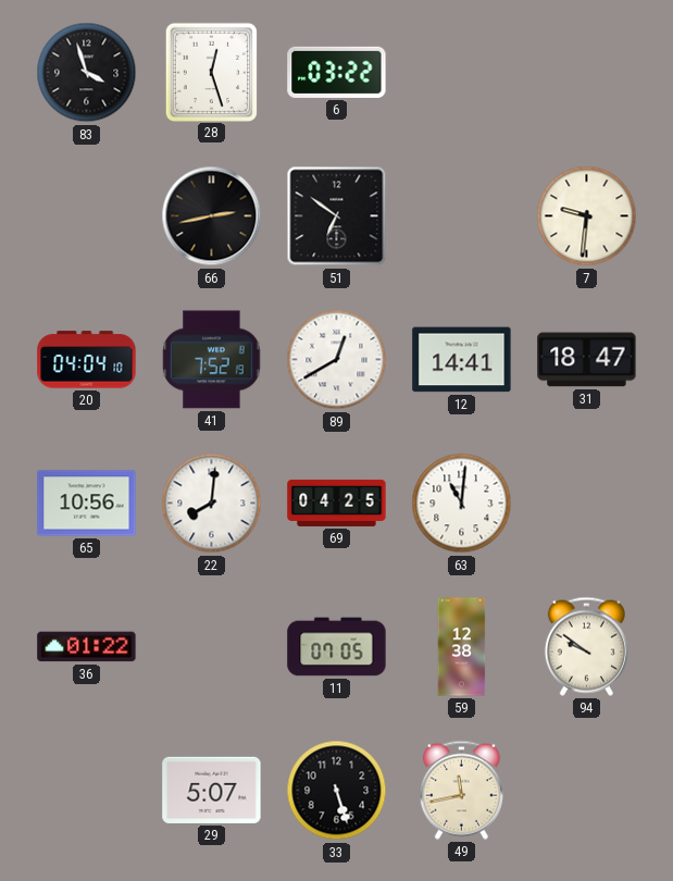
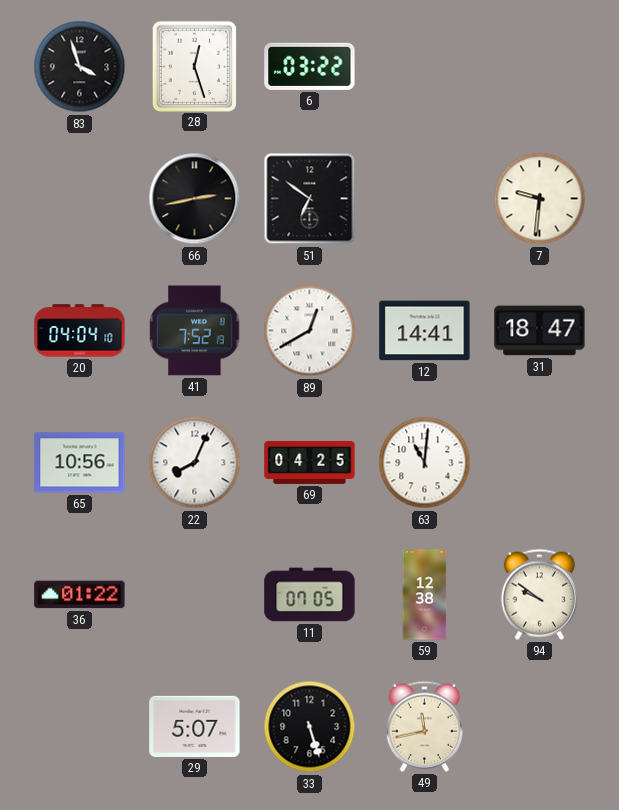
22: 8:01 -> 8:04
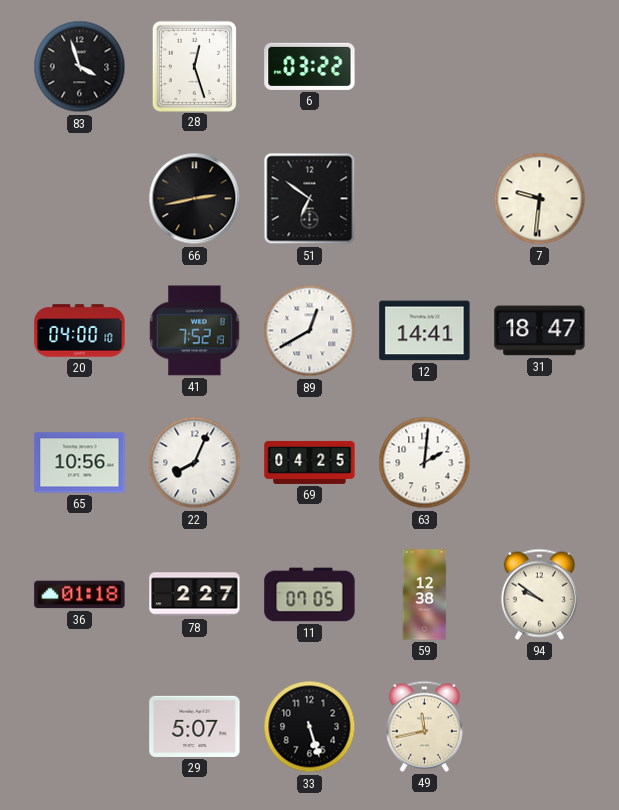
20: 04:04 -> 04:00
63: 11:01 -> 2:01
36: 01:22 -> 01:18
78: none -> 2:27
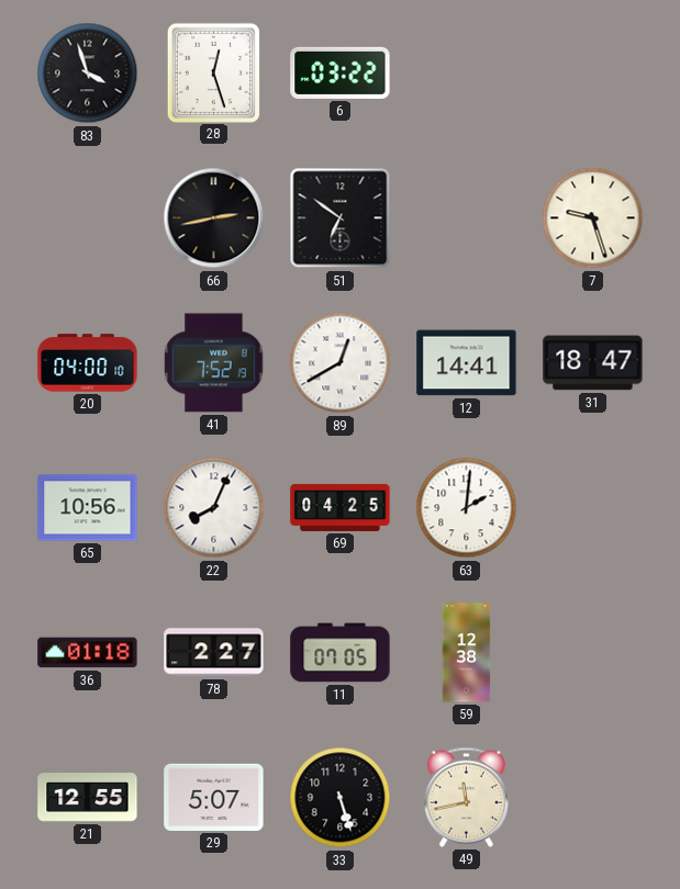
7: 9:31 -> 9:27
94: 9:51 -> none
21: none -> 12:55
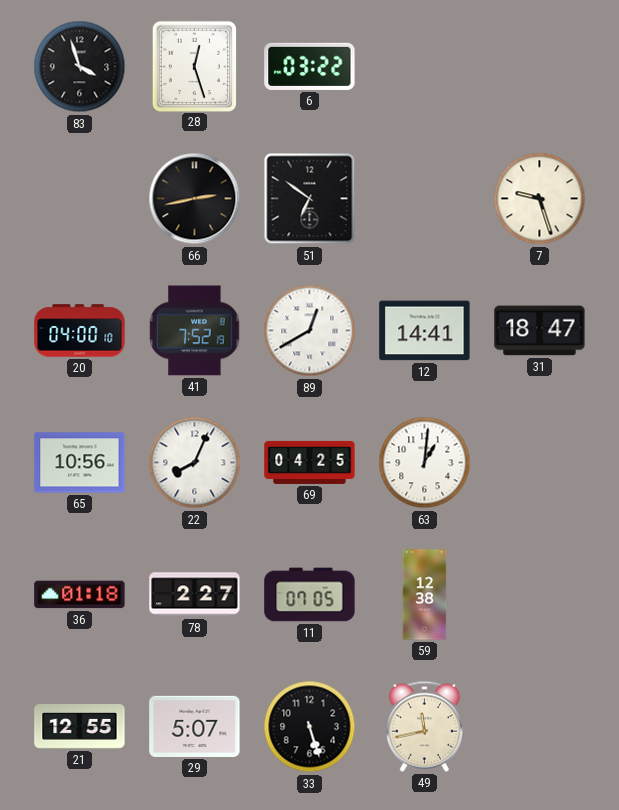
63: 2:01 -> 1:01
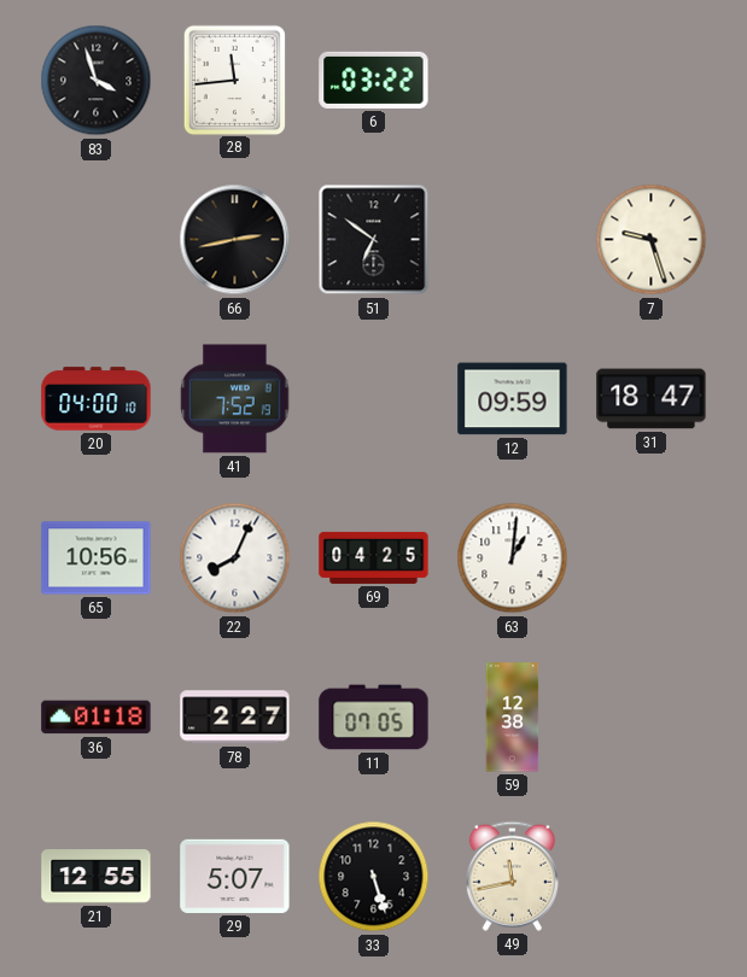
28: 12:27 -> 11:44
89: 12:40 -> none
12: 14:41 -> 09:59
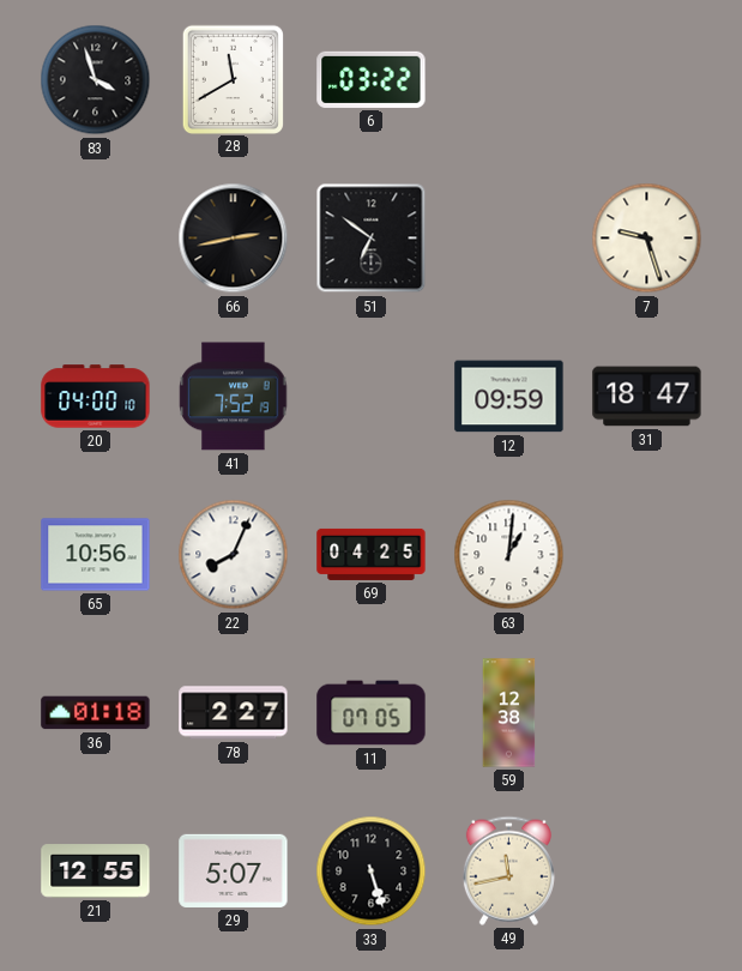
28: 11:44 -> 11:40
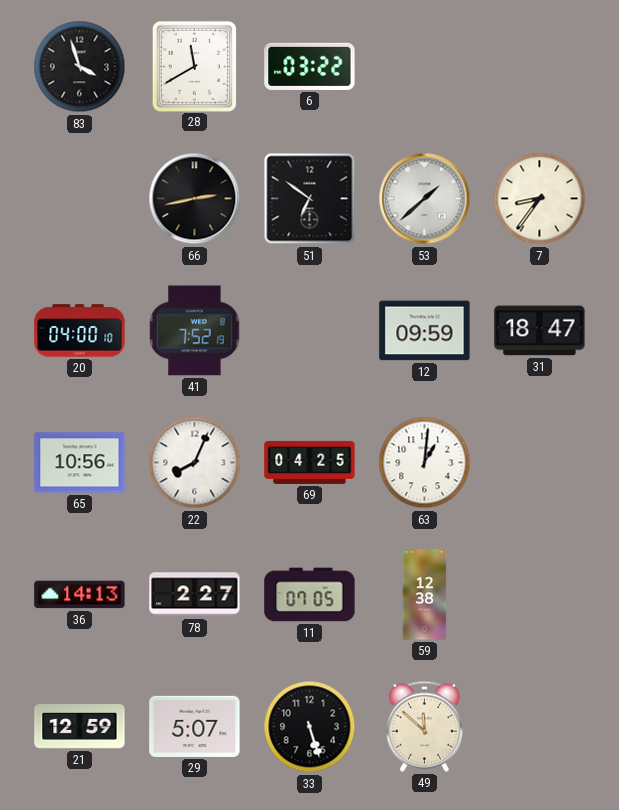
53: none -> 1:38
7: 9:27 -> 8:36
36: 01:18 -> 14:13
21: 12:55 -> 12:59
49: 11:43 -> 11:52
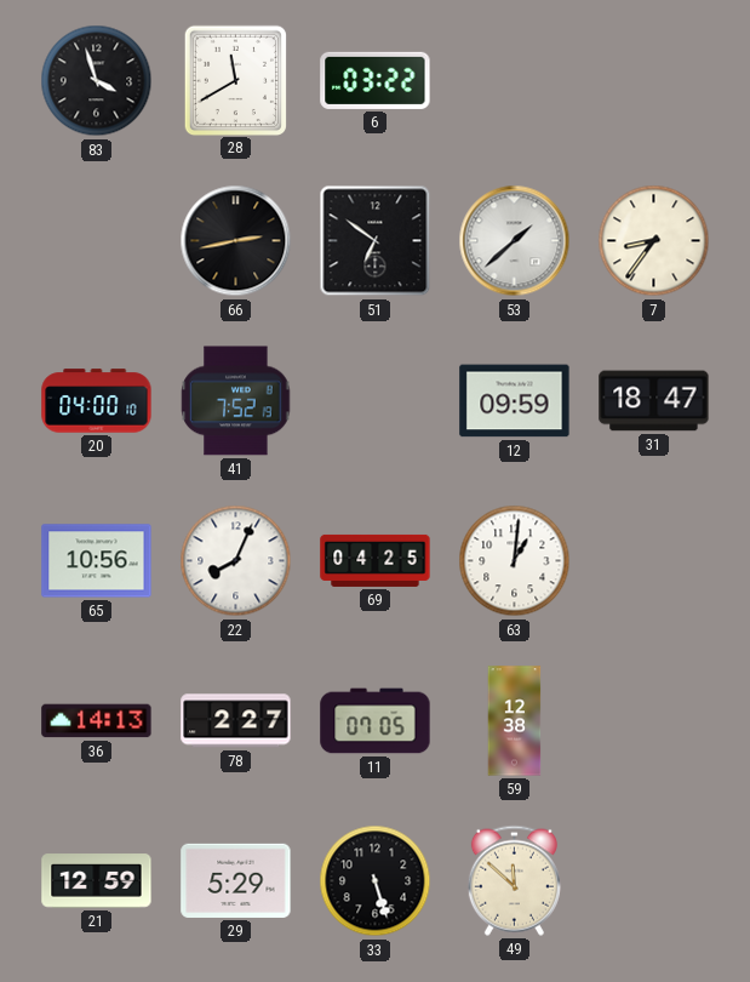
29: 5:07 -> 5:29
